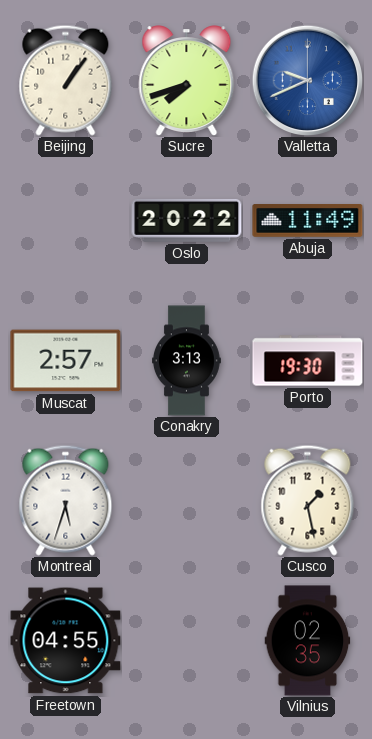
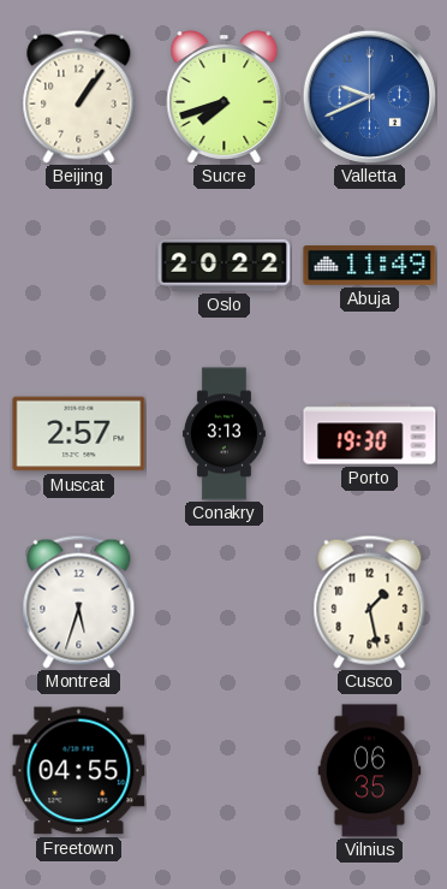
Vilnius: 02:35 -> 06:35
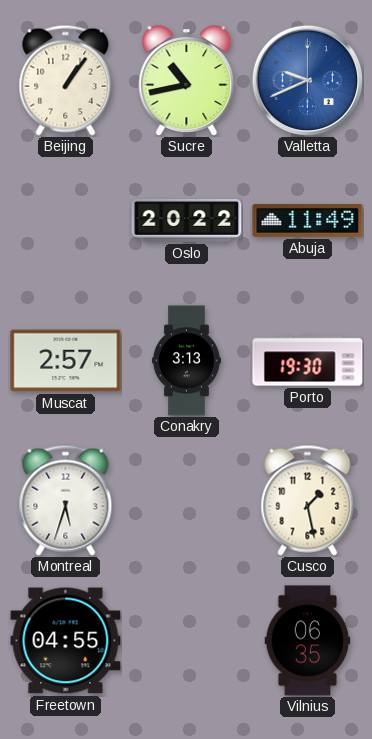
Sucre: 7:42 -> 10:43
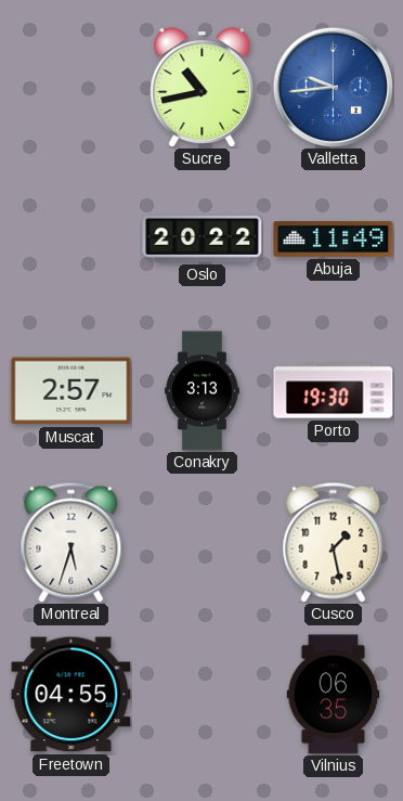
Beijing: 1:06 -> none
Valletta: 9:41 -> 9:44
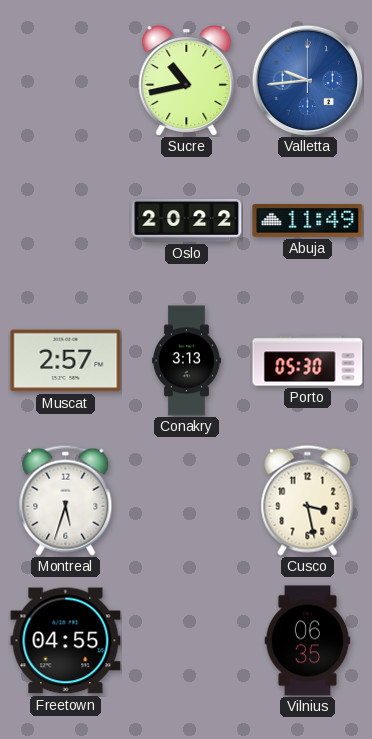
Porto: 19:30 -> 05:30
Cusco: 1:28 -> 3:28
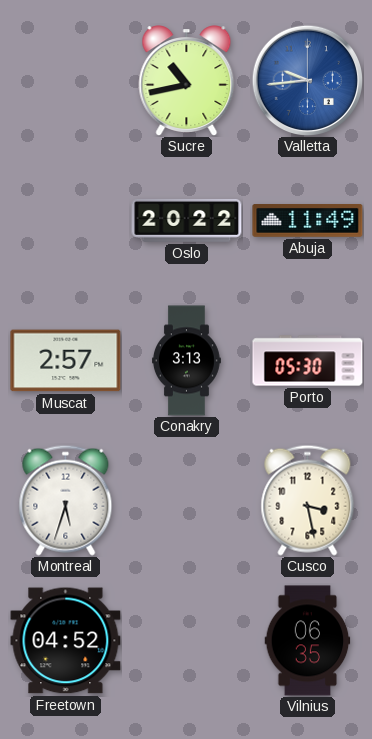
Freetown: 04:55 -> 04:52
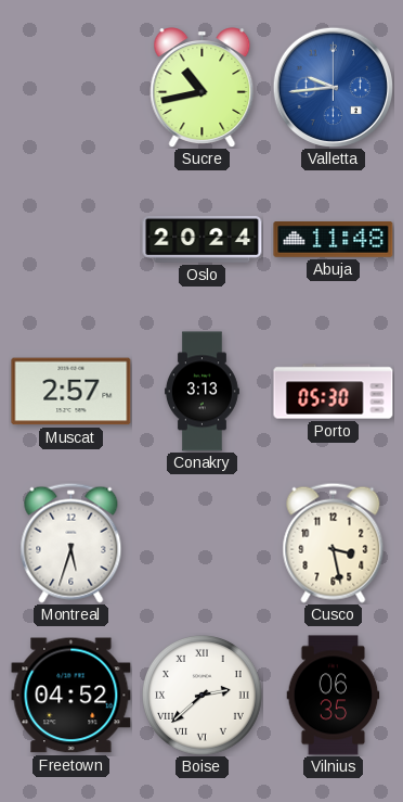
Oslo: 20:22 -> 20:24
Abuja: 11:49 -> 11:48
Boise: none -> 2:38
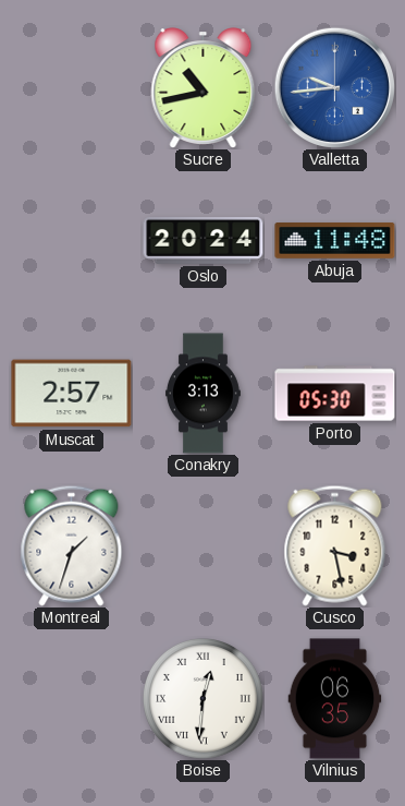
Montreal: 5:33 -> 1:33
Freetown: 04:52 -> none
Boise: 2:38 -> 12:31
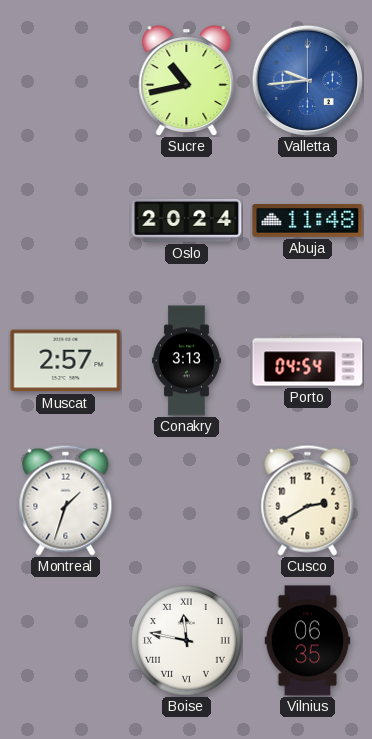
Porto: 05:30 -> 04:54
Cusco: 3:28 -> 2:40
Boise: 12:31 -> 11:47
